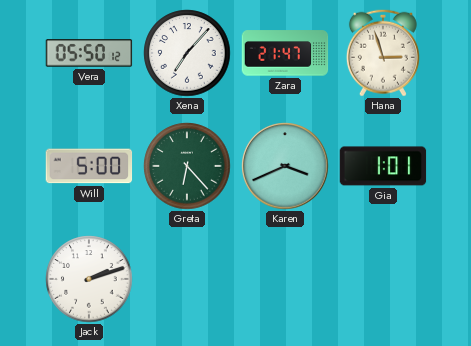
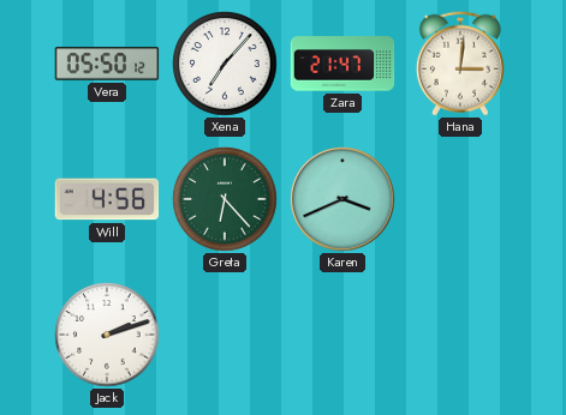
Hana: 2:57 -> 3:01
Will: 5:00 -> 4:56
Gia: 1:01 -> none
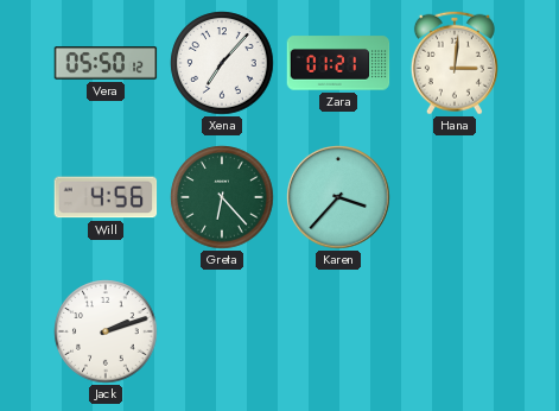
Zara: 21:47 -> 01:21
Karen: 3:41 -> 3:37
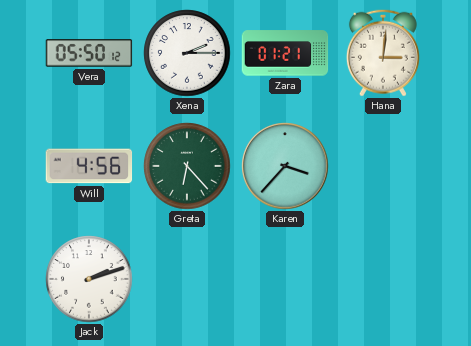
Xena: 7:07 -> 2:15
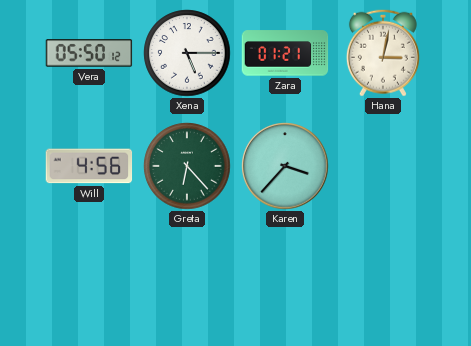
Xena: 2:15 -> 5:15
Hana: 3:01 -> 3:02
Jack: 2:12 -> none
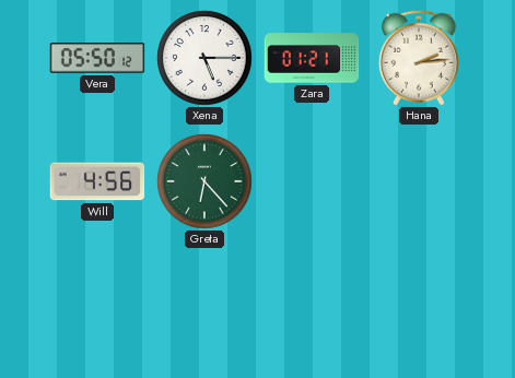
Hana: 3:02 -> 2:14
Karen: 3:37 -> none
